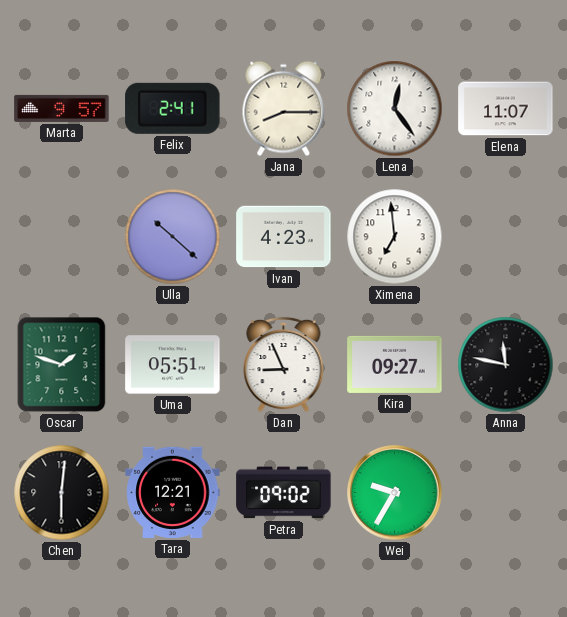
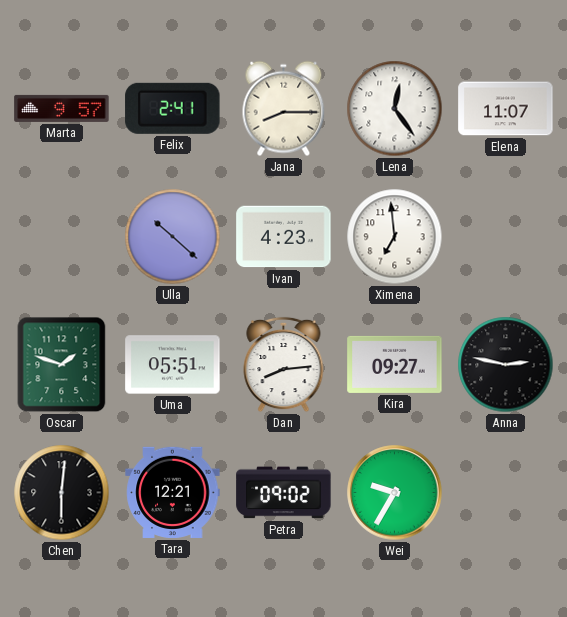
Dan: 8:56 -> 8:14
Anna: 11:47 -> 2:47
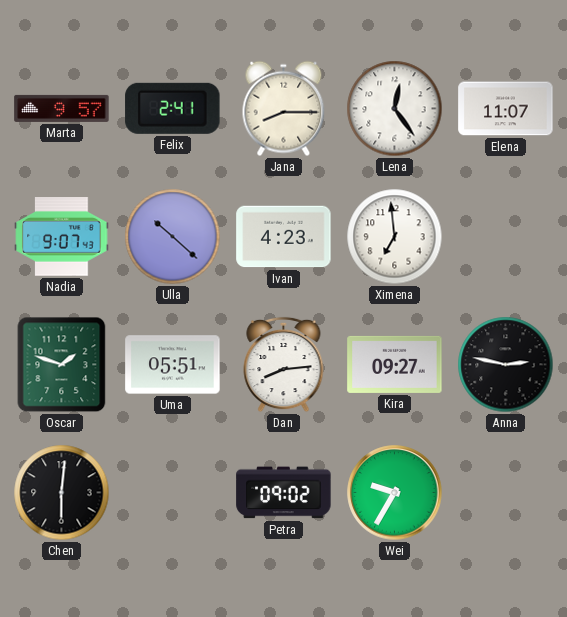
Nadia: none -> 9:07
Tara: 12:21 -> none
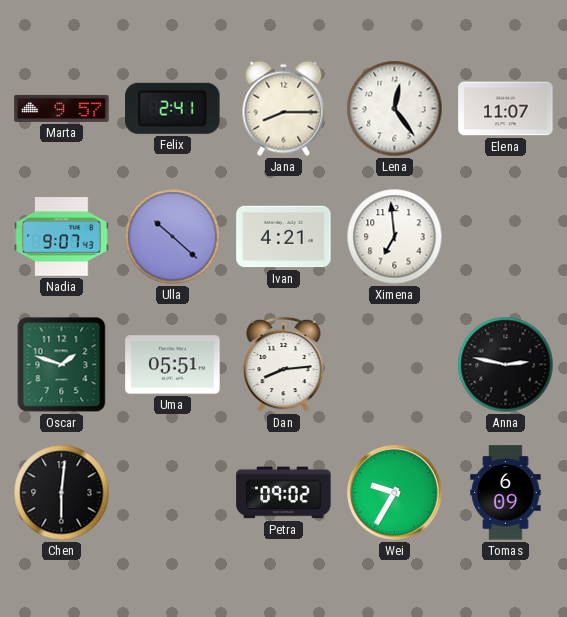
Ivan: 4:23 -> 4:21
Kira: 09:27 -> none
Tomas: none -> 6:09
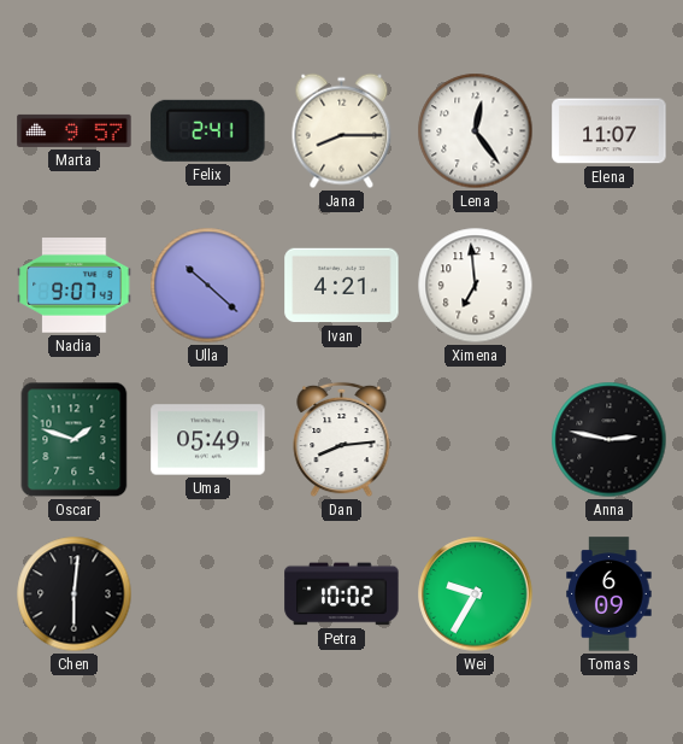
Uma: 05:51 -> 05:49
Petra: 09:02 -> 10:02
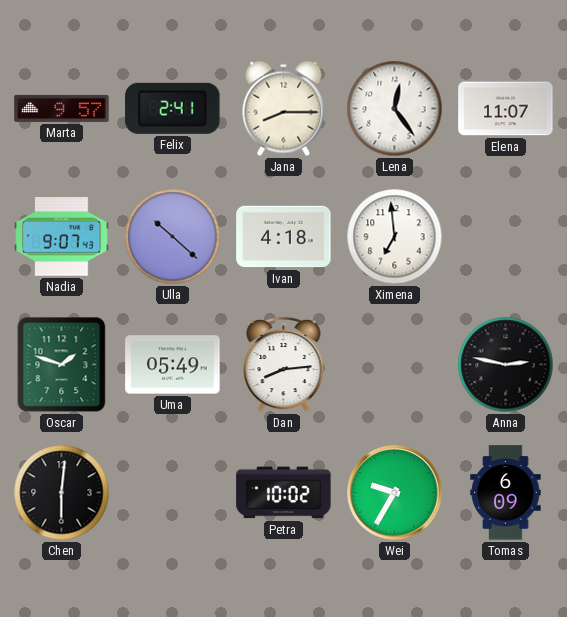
Ivan: 4:21 -> 4:18
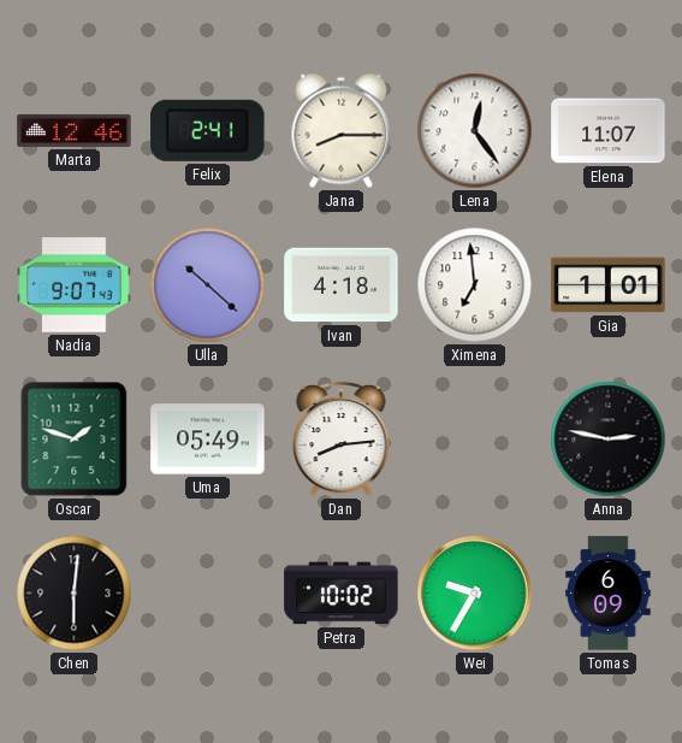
Marta: 9:57 -> 12:46
Gia: none -> 1:01
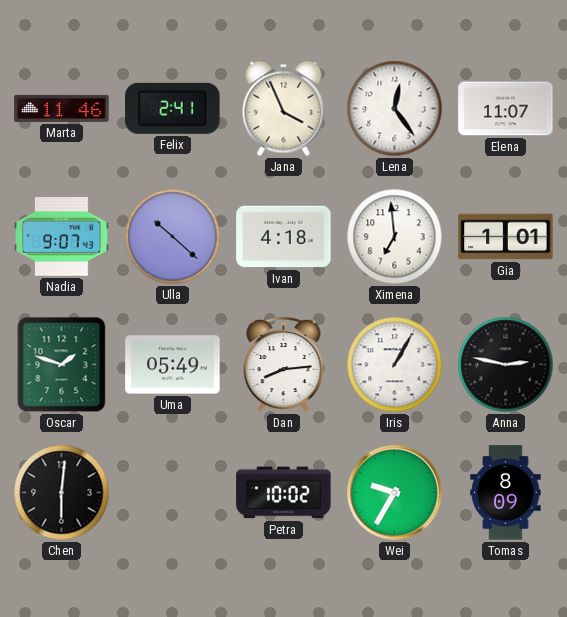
Marta: 12:46 -> 11:46
Jana: 8:15 -> 3:56
Iris: none -> 1:05
Tomas: 6:09 -> 8:09
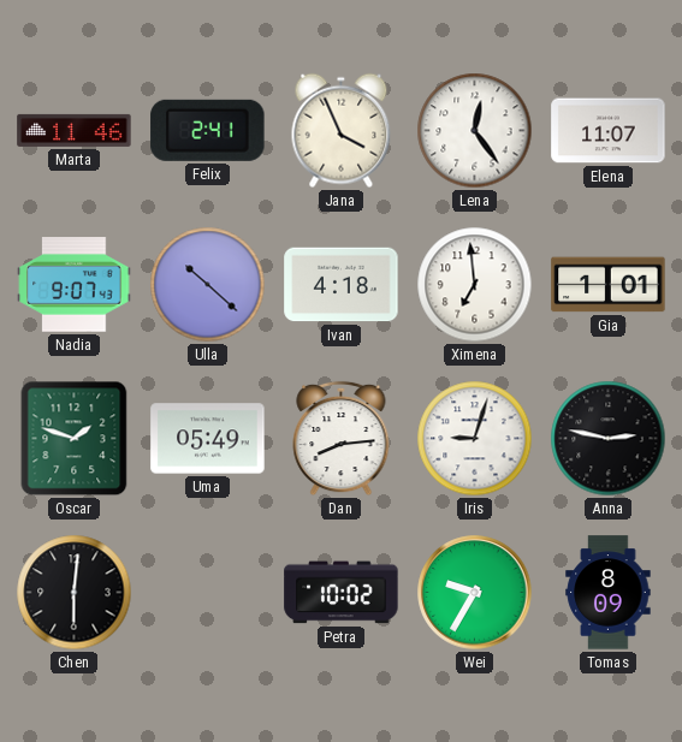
Iris: 1:05 -> 9:03
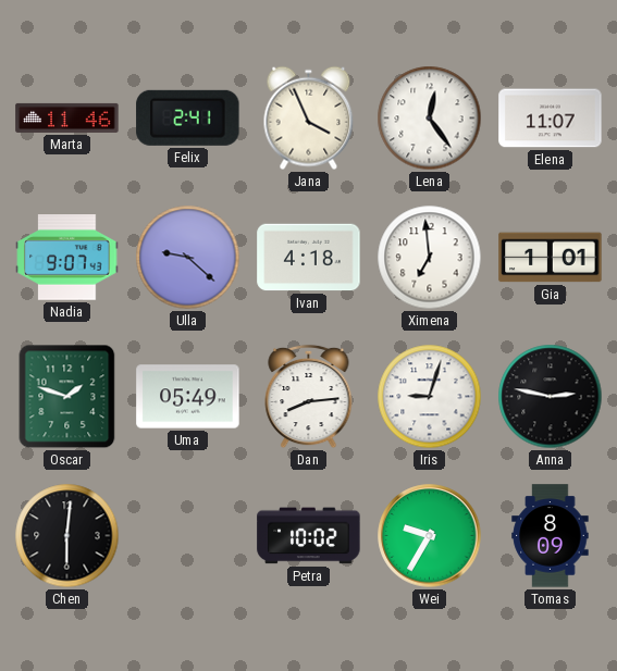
Ulla: 10:22 -> 9:22
